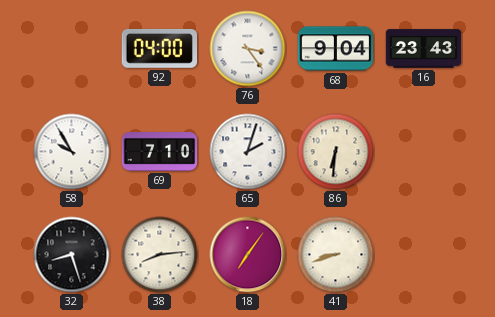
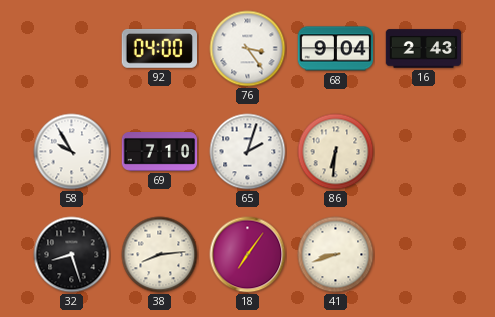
16: 23:43 -> 2:43
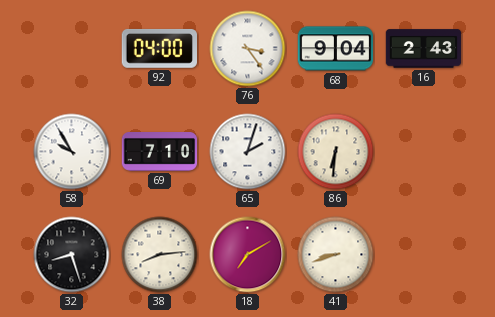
18: 7:06 -> 7:10
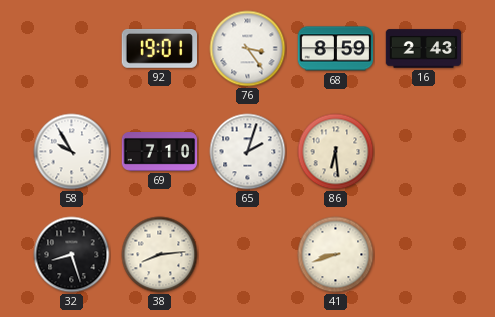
92: 04:00 -> 19:01
68: 9:04 -> 8:59
86: 6:31 -> 6:29
18: 7:10 -> none
